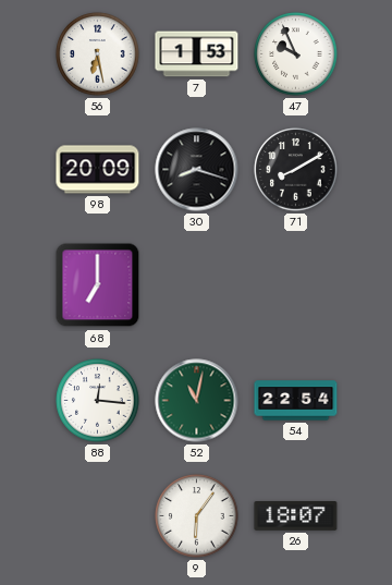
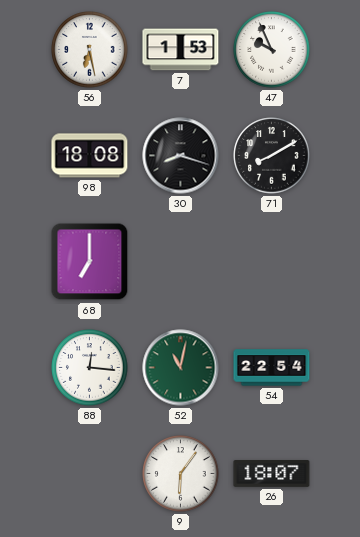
98: 20:09 -> 18:08
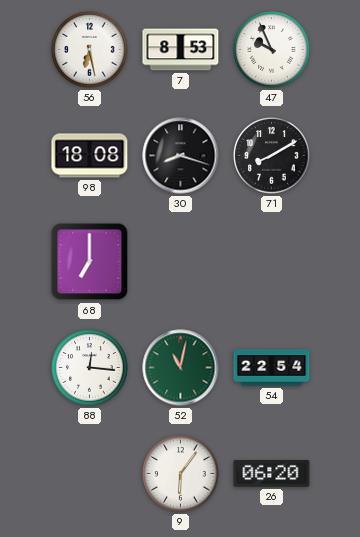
7: 1:53 -> 8:53
26: 18:07 -> 06:20
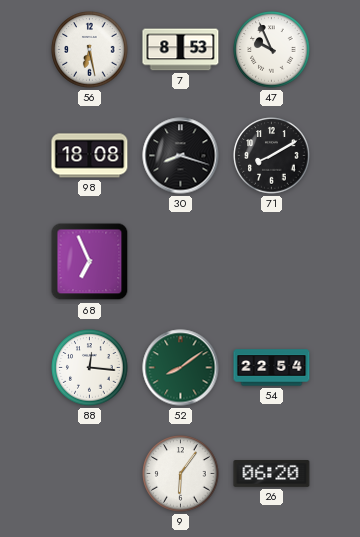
68: 7:00 -> 6:56
52: 11:02 -> 8:09
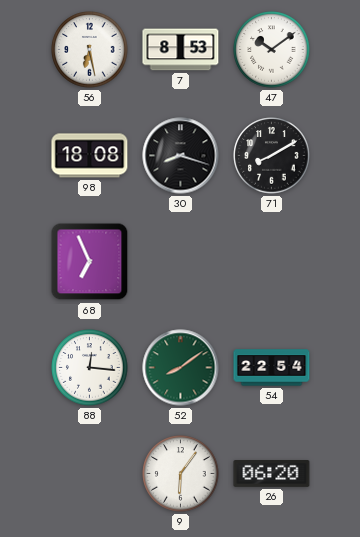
47: 9:56 -> 10:09
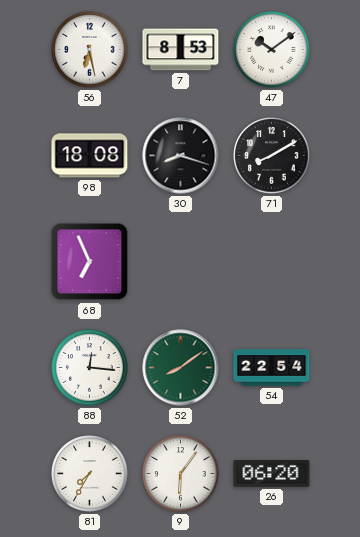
81: none -> 7:35
